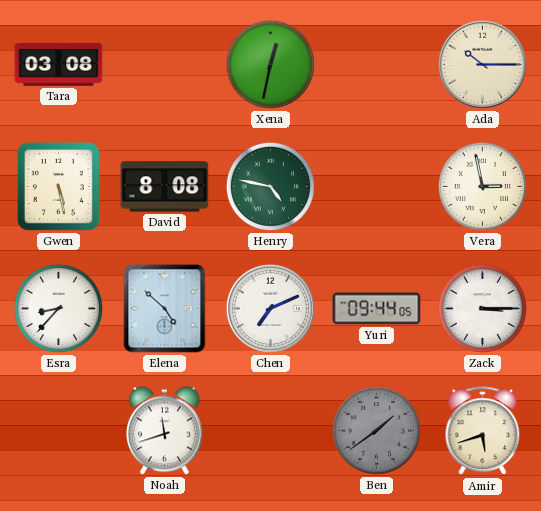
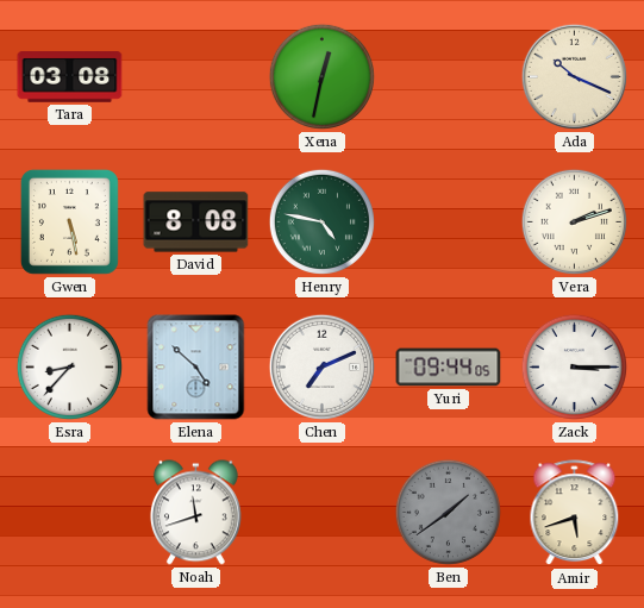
Ada: 10:15 -> 10:19
Vera: 2:58 -> 2:12
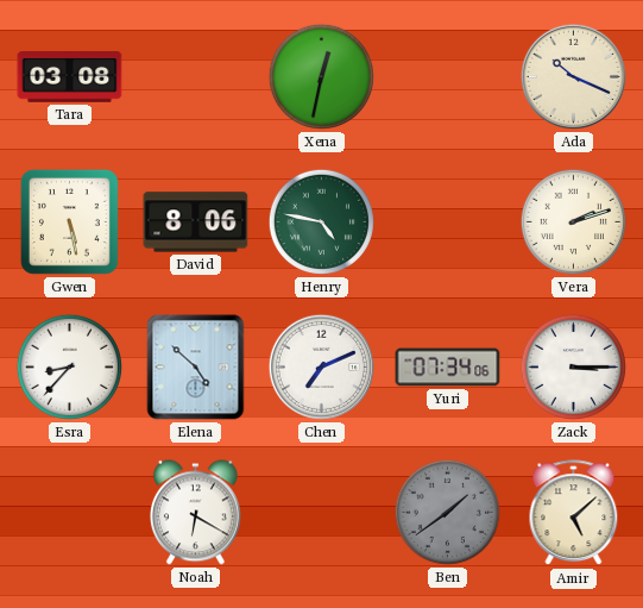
David: 8:08 -> 8:06
Yuri: 09:44 -> 07:34
Noah: 11:42 -> 6:20
Amir: 5:42 -> 5:08
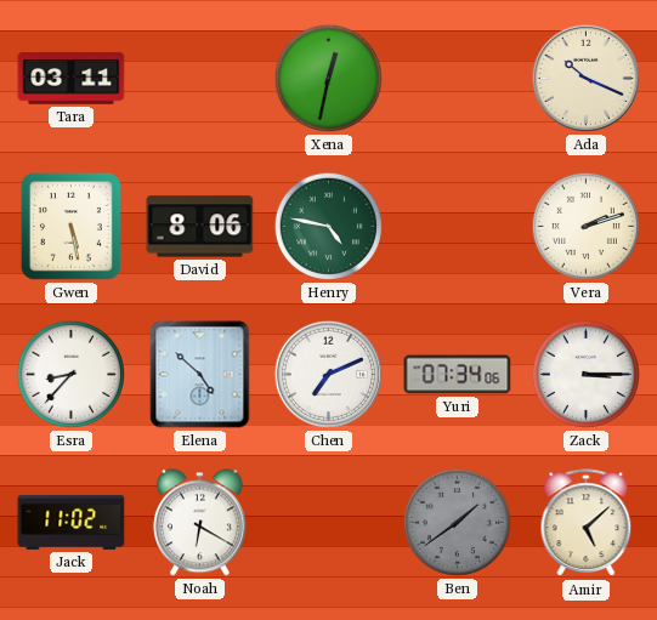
Tara: 03:08 -> 03:11
Jack: none -> 11:02
